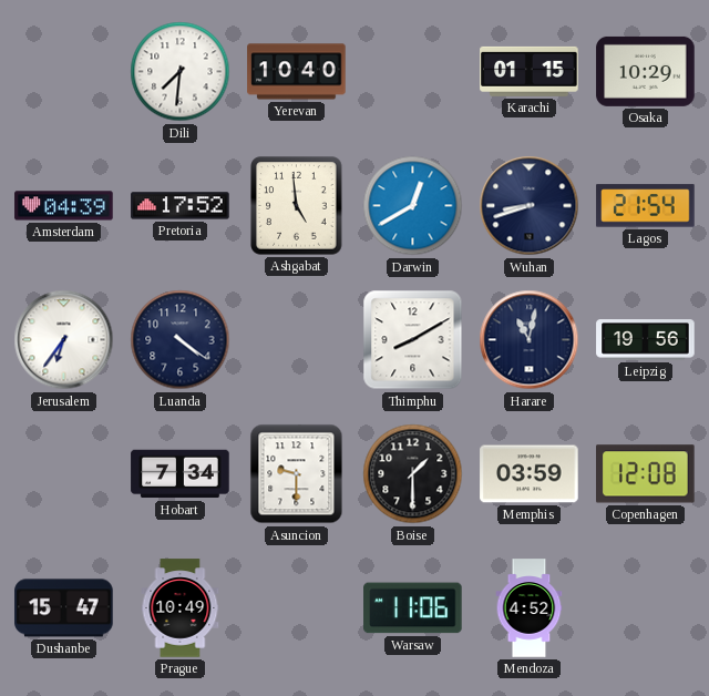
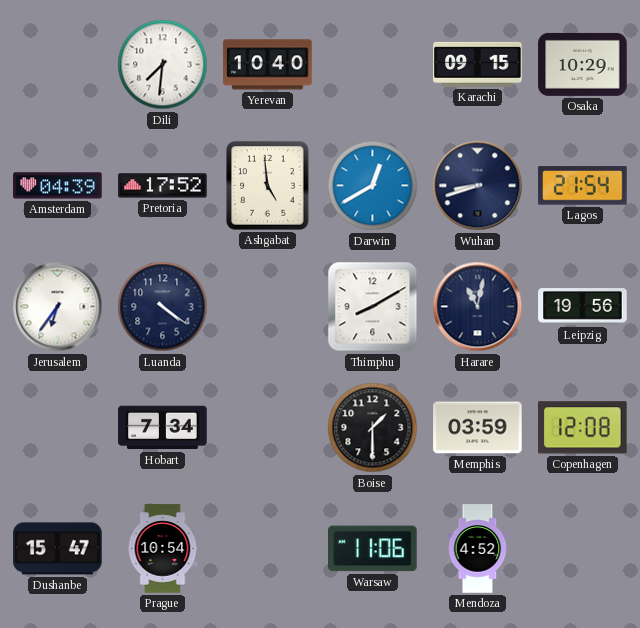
Karachi: 01:15 -> 09:15
Asuncion: 9:30 -> none
Prague: 10:49 -> 10:54
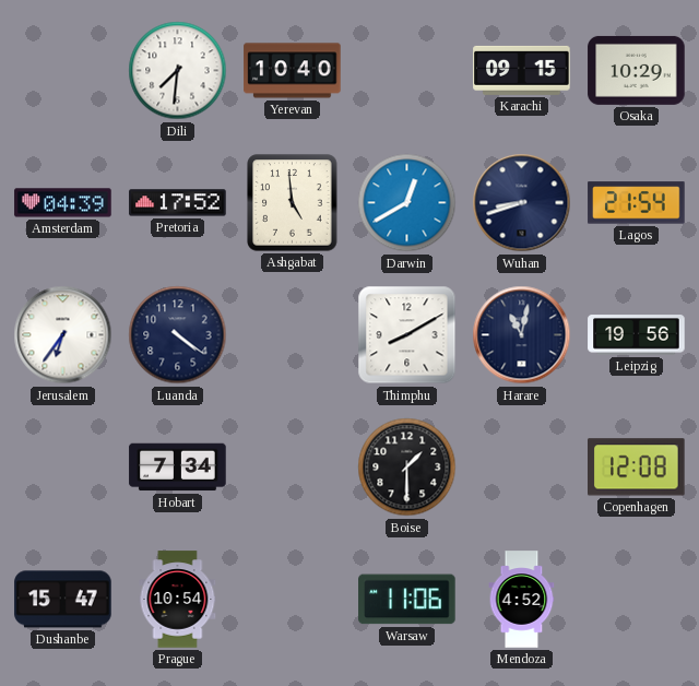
Memphis: 03:59 -> none
